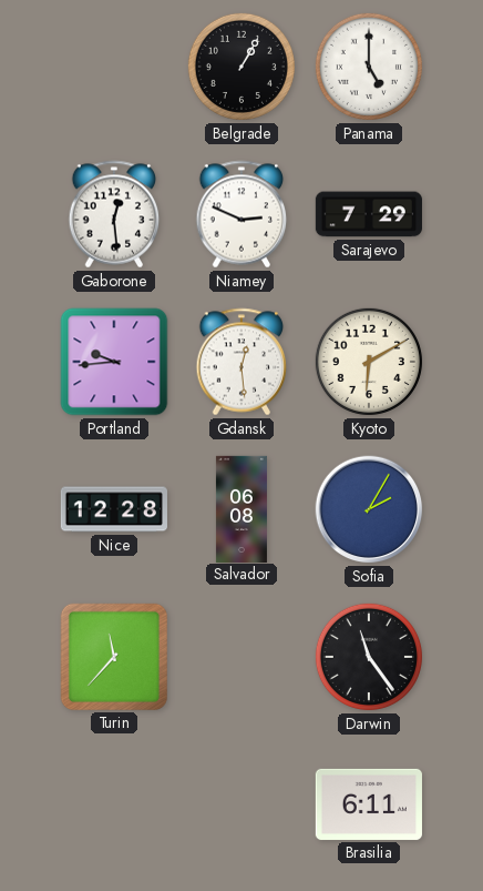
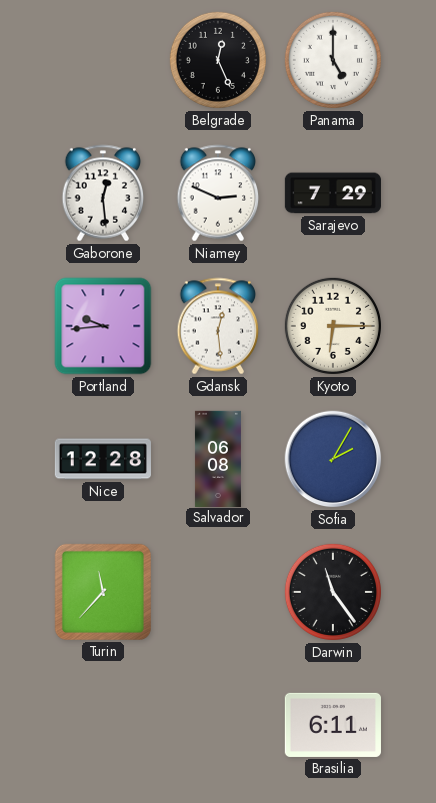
Belgrade: 1:05 -> 12:26
Kyoto: 6:10 -> 6:15
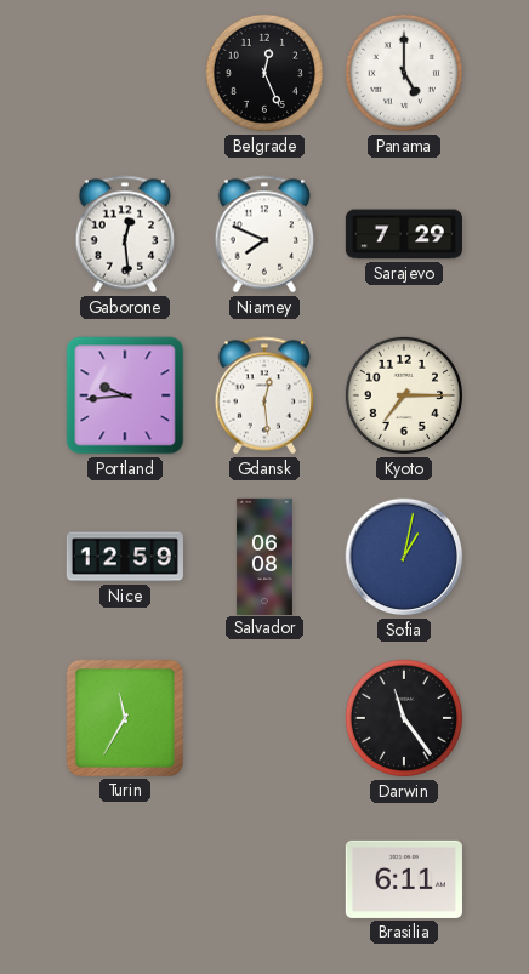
Niamey: 2:49 -> 7:49
Kyoto: 6:15 -> 7:15
Nice: 12:28 -> 12:59
Sofia: 2:05 -> 1:02
Turin: 11:37 -> 11:35
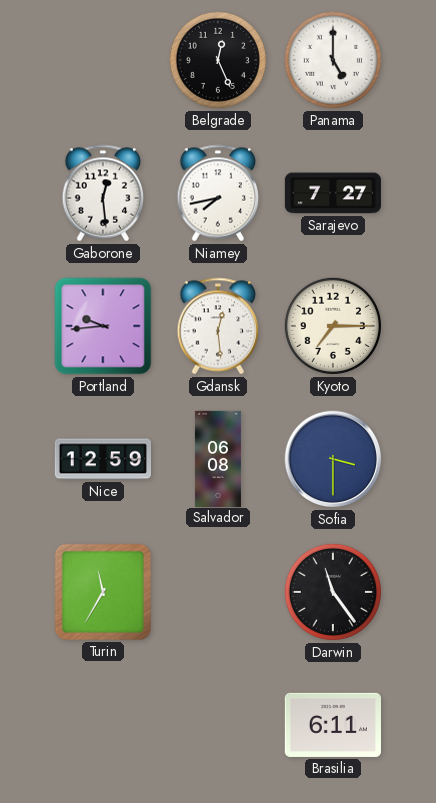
Niamey: 7:49 -> 7:43
Sarajevo: 7:29 -> 7:27
Sofia: 1:02 -> 3:30
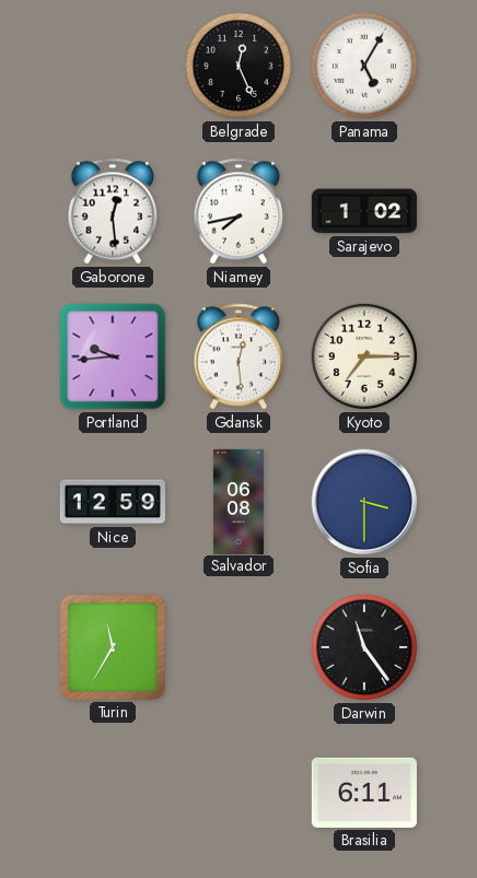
Panama: 5:00 -> 5:05
Sarajevo: 7:27 -> 1:02
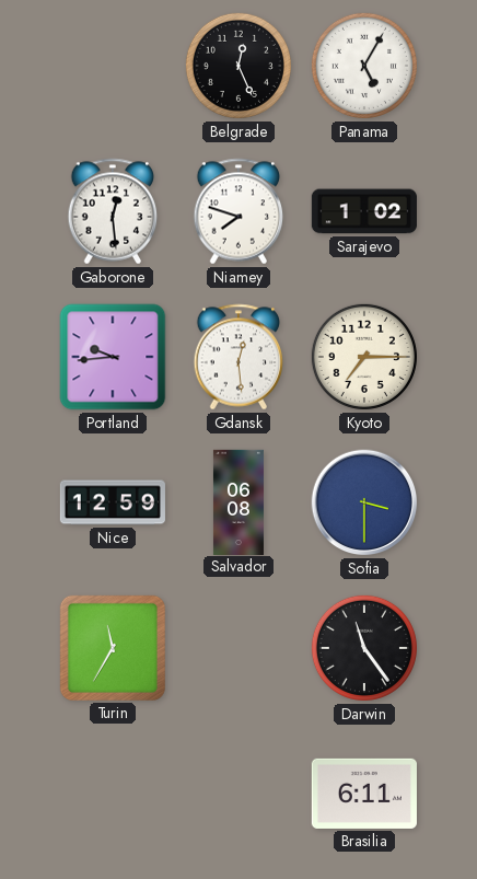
Niamey: 7:43 -> 7:48
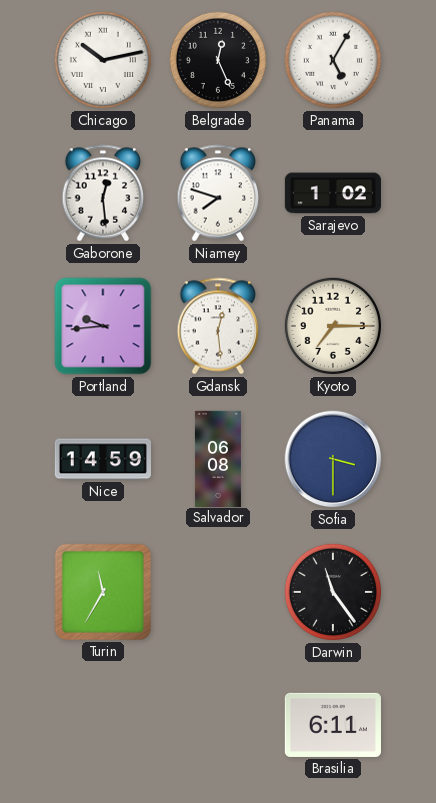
Chicago: none -> 10:13
Nice: 12:59 -> 14:59
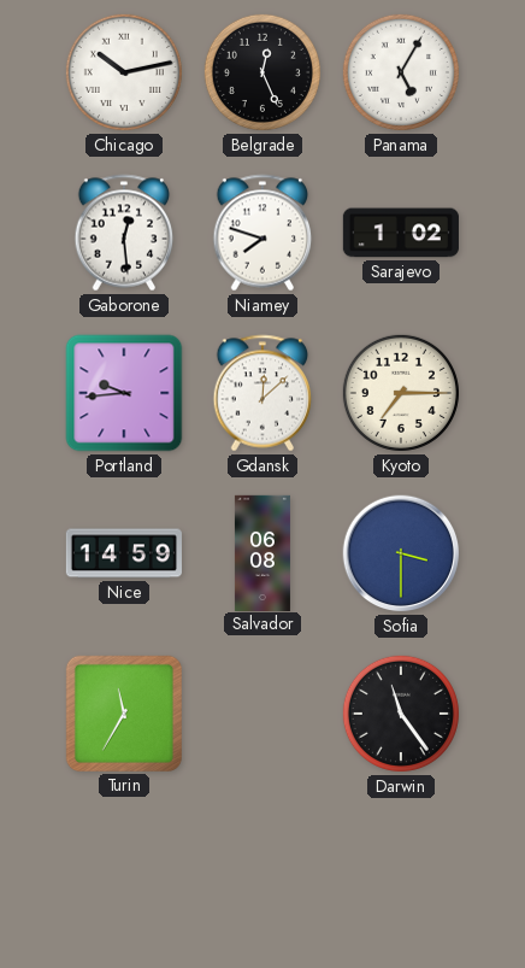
Gdansk: 12:29 -> 12:08
Brasilia: 6:11 -> none
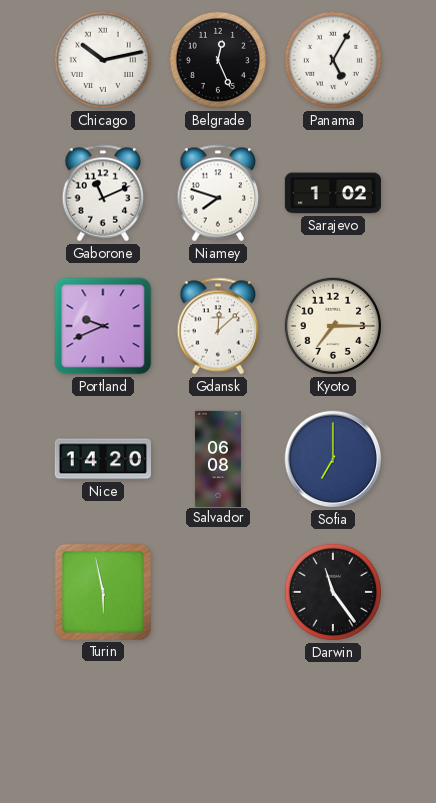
Gaborone: 12:29 -> 11:11
Portland: 9:44 -> 9:41
Nice: 14:59 -> 14:20
Sofia: 3:30 -> 7:00
Turin: 11:35 -> 5:58
